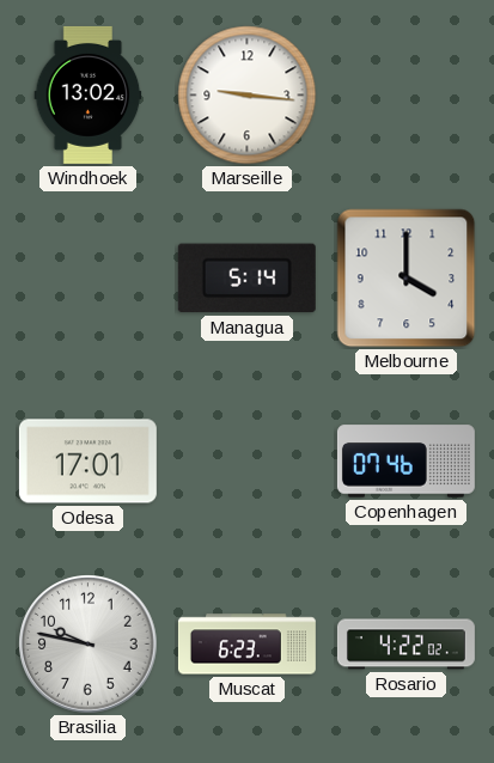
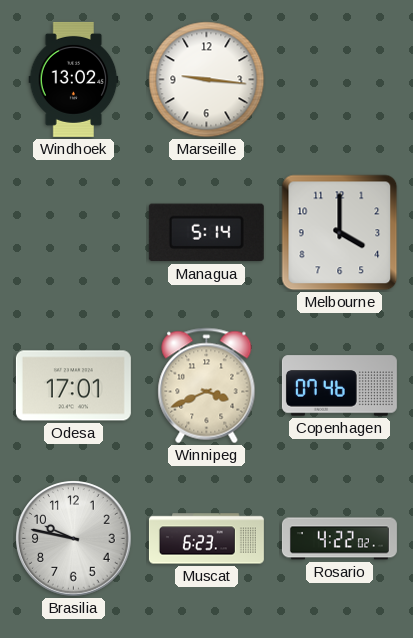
Winnipeg: none -> 3:41
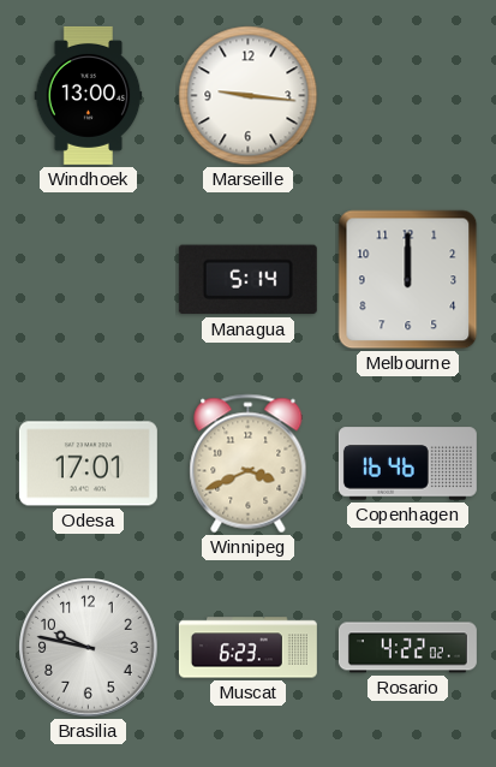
Windhoek: 13:02 -> 13:00
Melbourne: 4:00 -> 12:00
Copenhagen: 07:46 -> 16:46
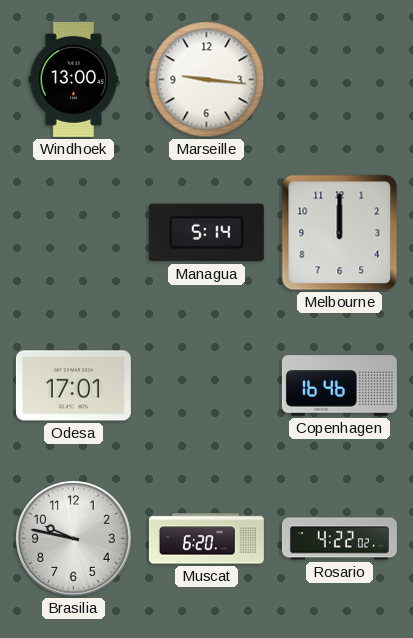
Winnipeg: 3:41 -> none
Muscat: 6:23 -> 6:20
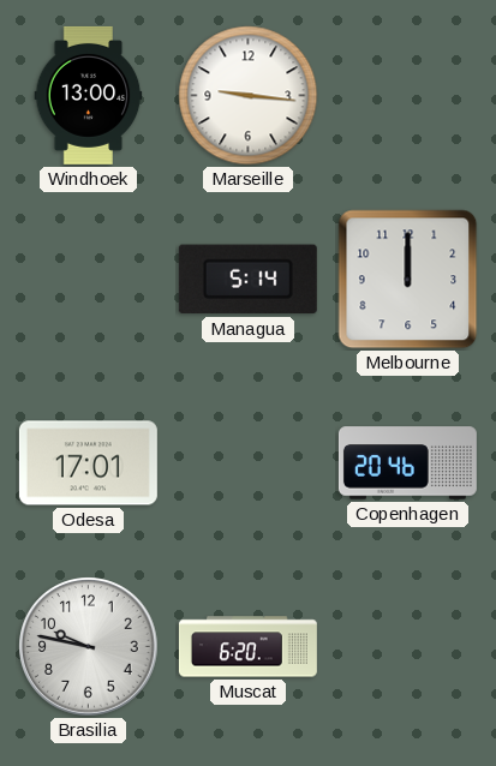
Copenhagen: 16:46 -> 20:46
Rosario: 4:22 -> none
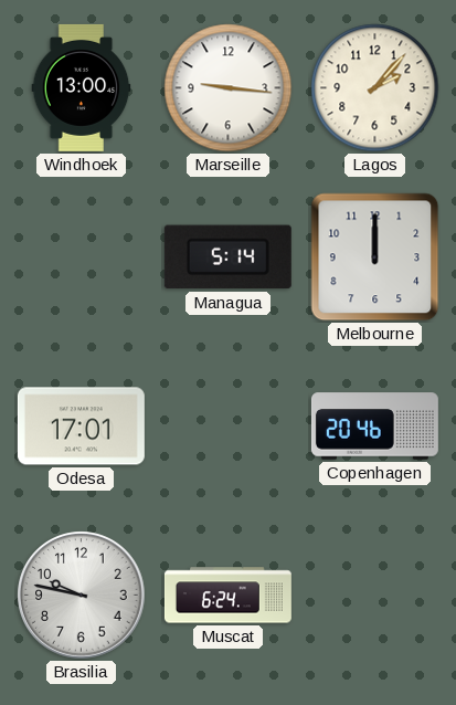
Lagos: none -> 2:07
Muscat: 6:20 -> 6:24
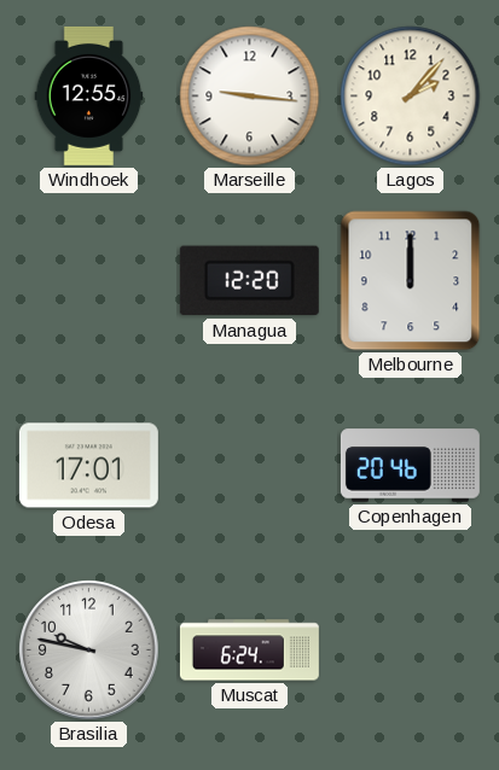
Windhoek: 13:00 -> 12:55
Managua: 5:14 -> 12:20
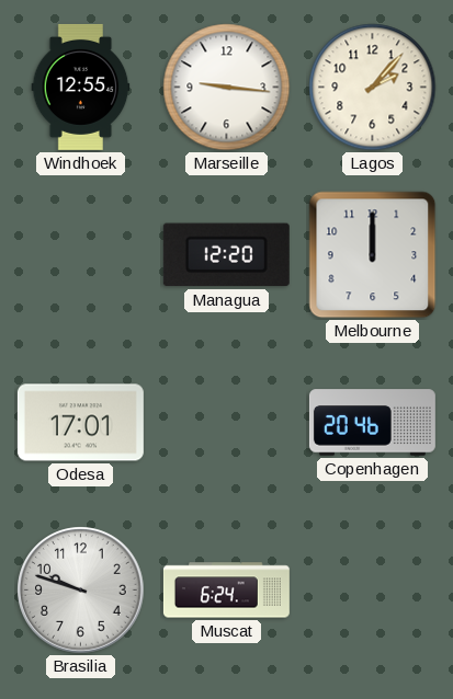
Brasilia: 9:47 -> 9:48
